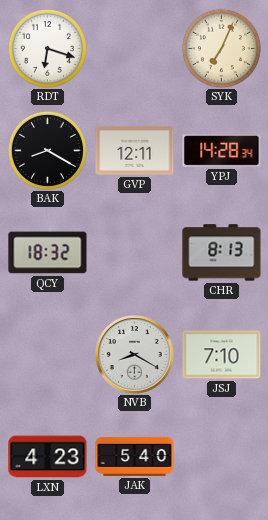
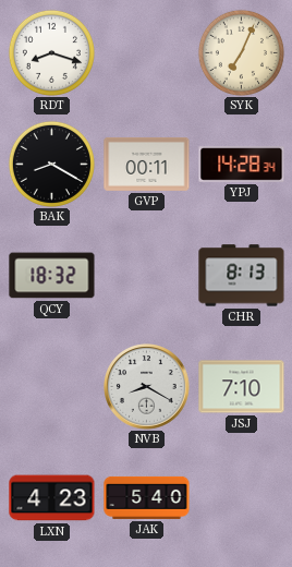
RDT: 6:18 -> 8:18
GVP: 12:11 -> 00:11
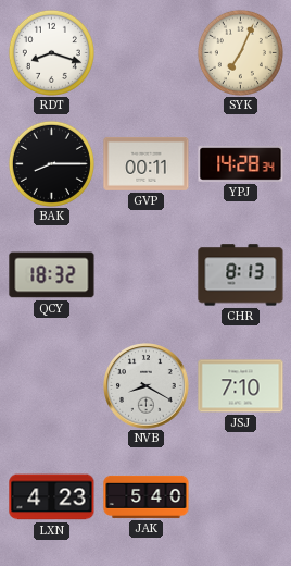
BAK: 8:20 -> 8:15
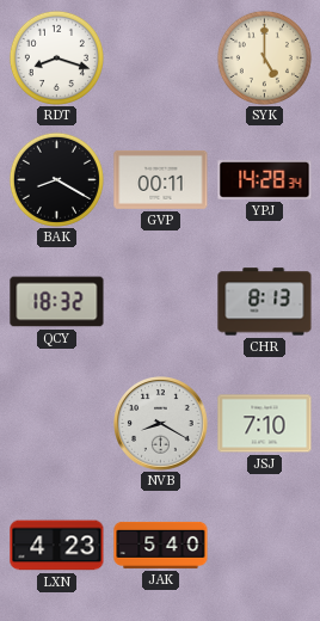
SYK: 7:04 -> 5:00
BAK: 8:15 -> 8:20
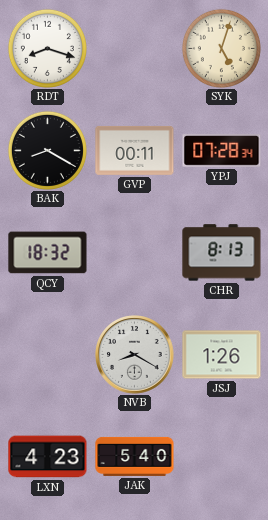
SYK: 5:00 -> 5:03
YPJ: 14:28 -> 07:28
JSJ: 7:10 -> 1:26
